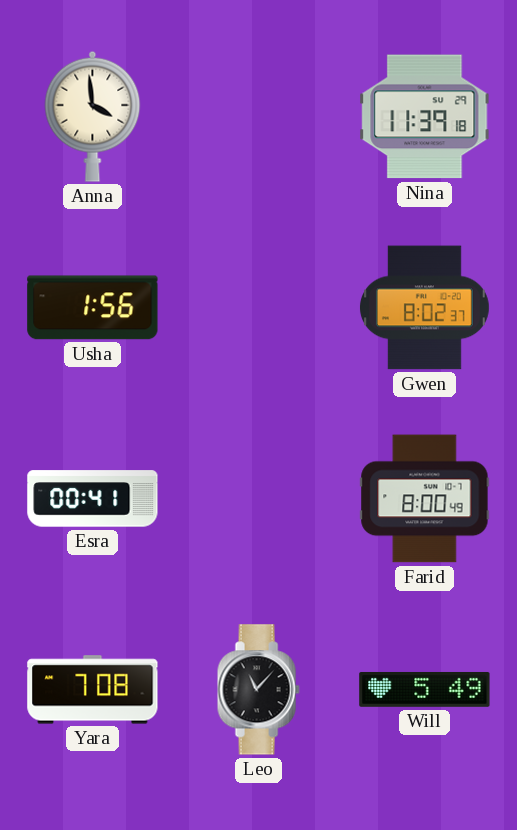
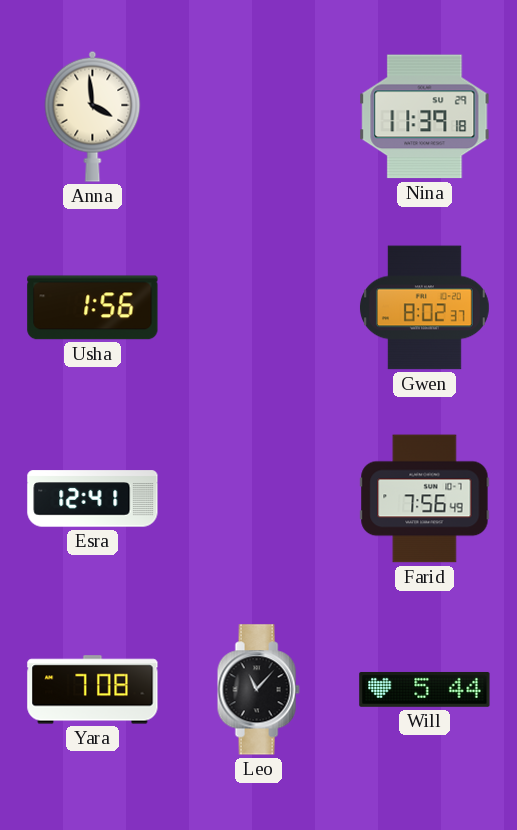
Esra: 00:41 -> 12:41
Farid: 8:00 -> 7:56
Will: 5:49 -> 5:44
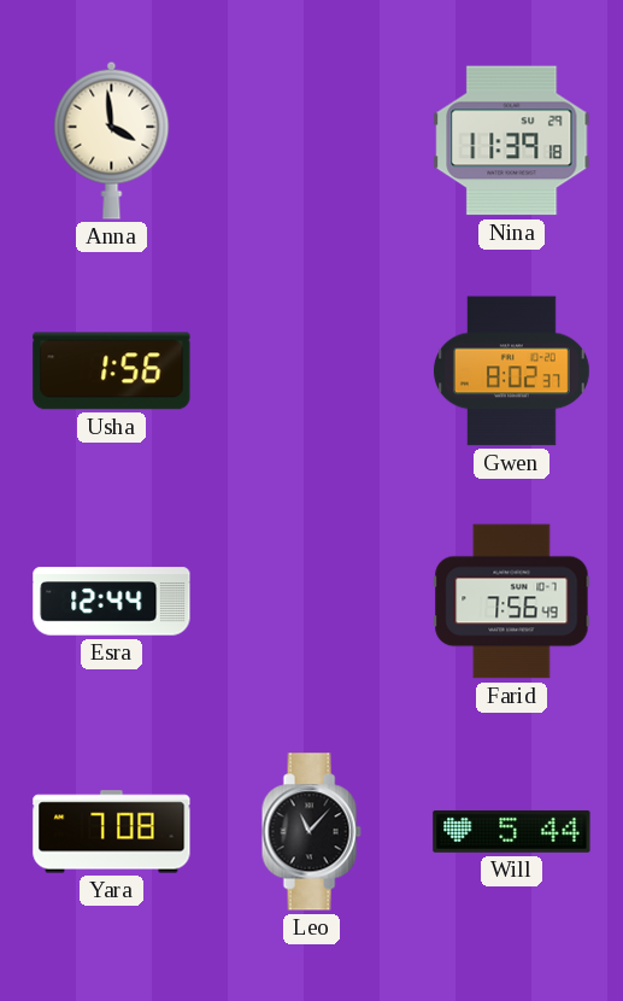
Esra: 12:41 -> 12:44
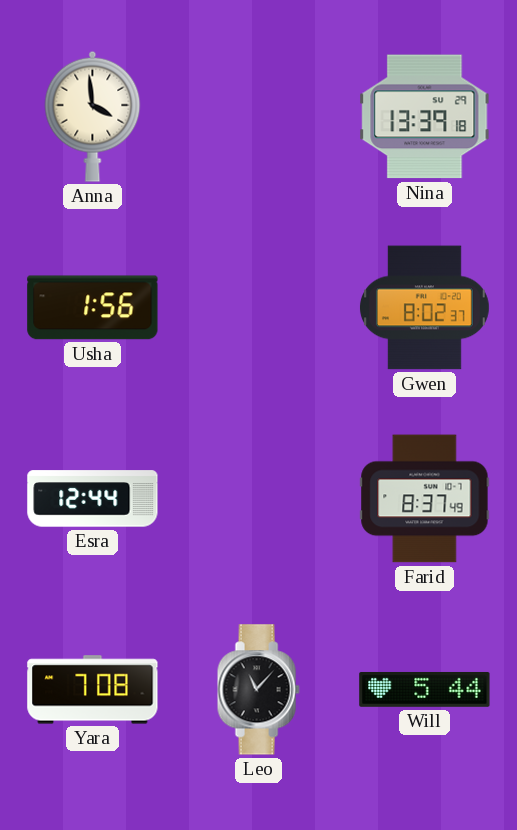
Nina: 11:39 -> 13:39
Farid: 7:56 -> 8:37
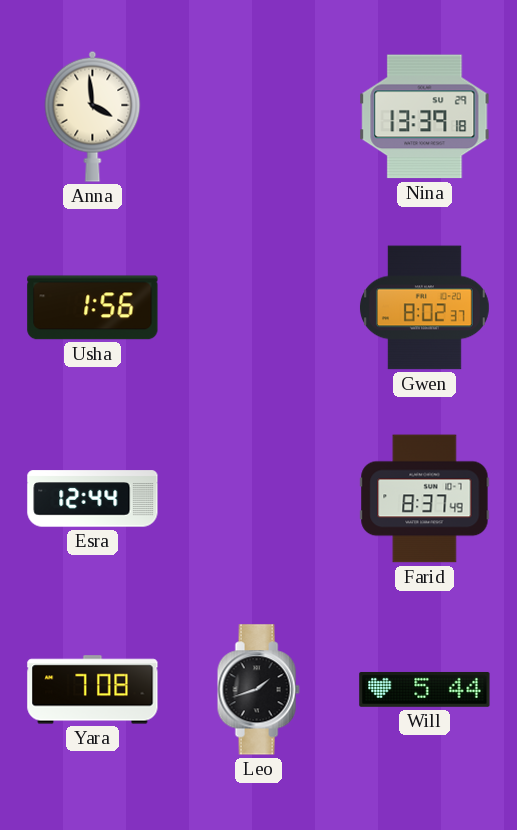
Leo: 11:07 -> 1:42
